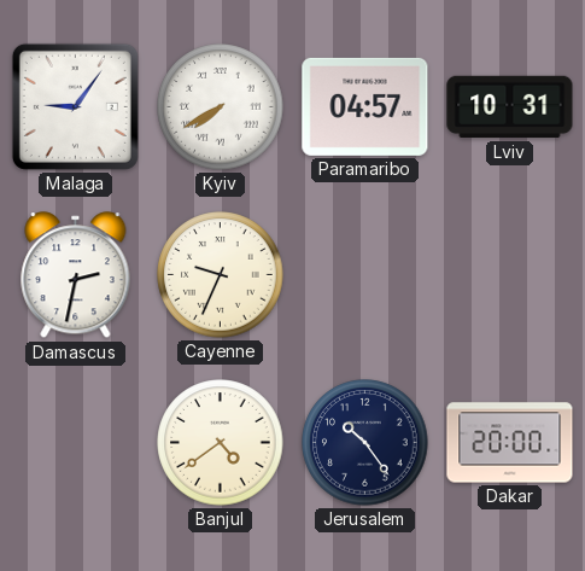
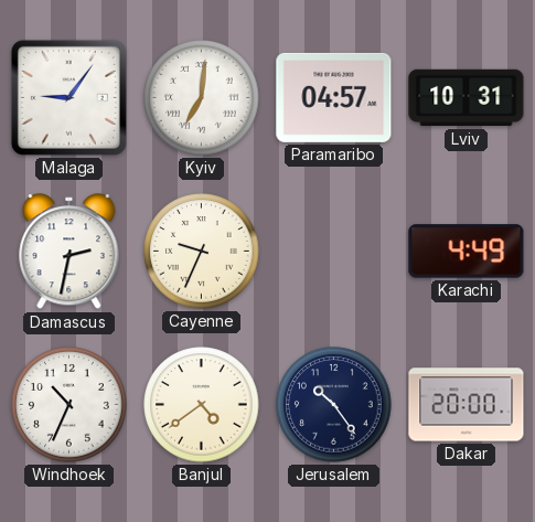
Kyiv: 7:40 -> 7:01
Karachi: none -> 4:49
Windhoek: none -> 10:34
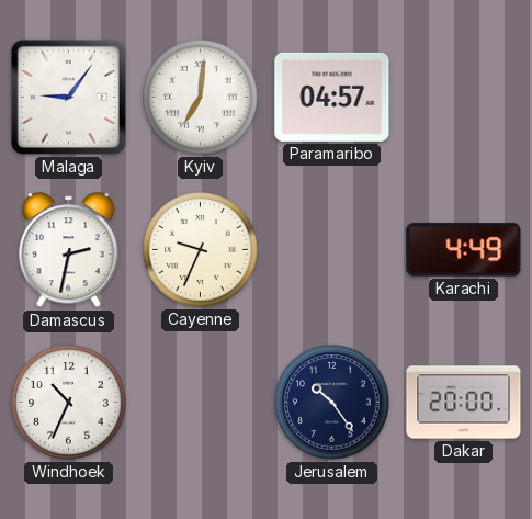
Lviv: 10:31 -> none
Banjul: 4:39 -> none
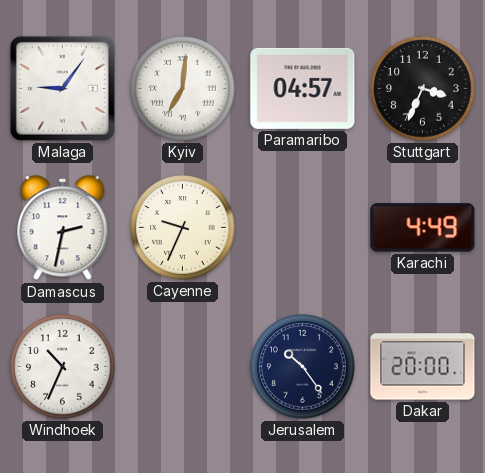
Stuttgart: none -> 3:34
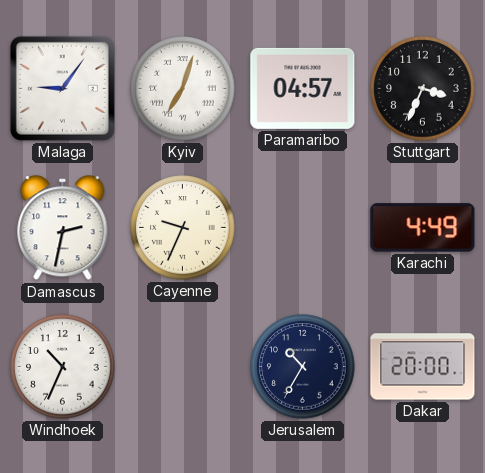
Kyiv: 7:01 -> 7:03
Jerusalem: 10:24 -> 10:35
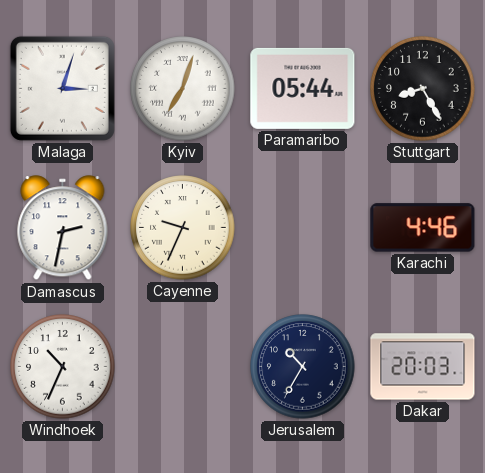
Malaga: 9:06 -> 3:03
Paramaribo: 04:57 -> 05:44
Stuttgart: 3:34 -> 8:25
Karachi: 4:49 -> 4:46
Dakar: 20:00 -> 20:03
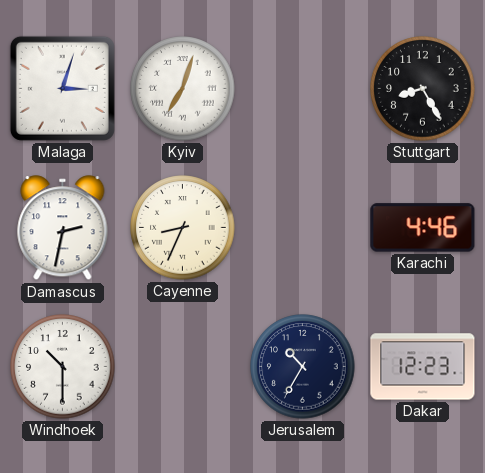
Paramaribo: 05:44 -> none
Cayenne: 9:34 -> 8:34
Windhoek: 10:34 -> 10:30
Dakar: 20:03 -> 12:23
